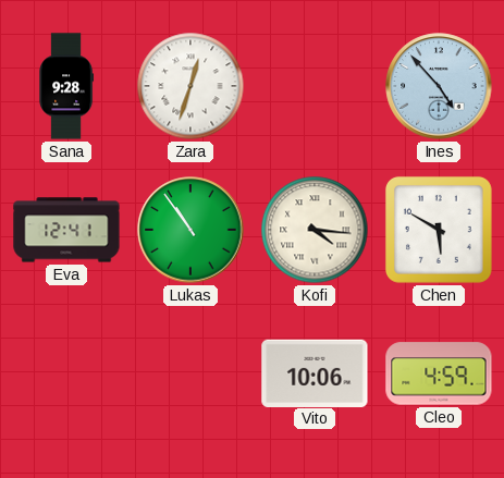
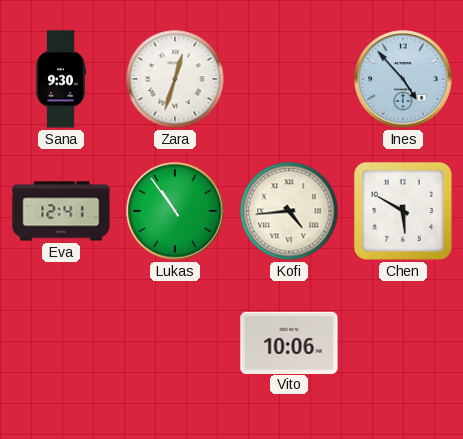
Sana: 9:28 -> 9:30
Kofi: 4:16 -> 4:44
Cleo: 4:59 -> none
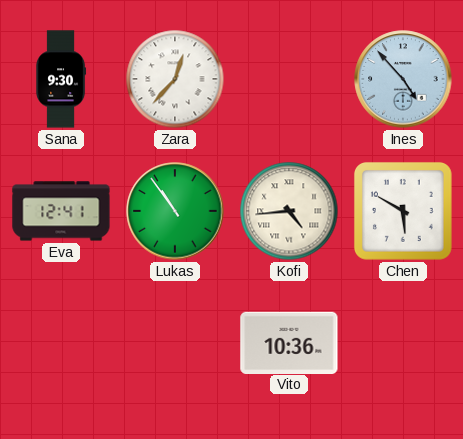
Zara: 12:33 -> 12:37
Vito: 10:06 -> 10:36
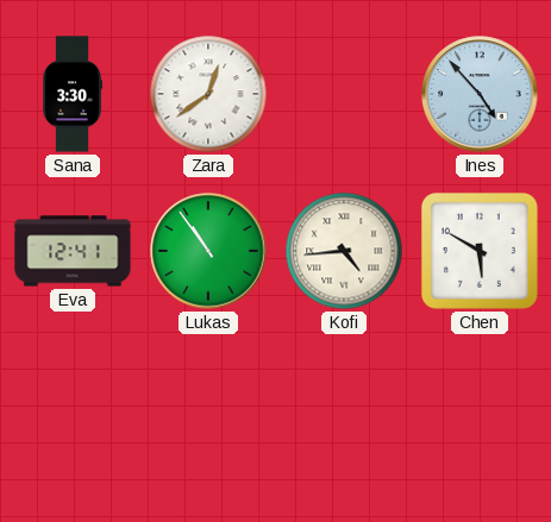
Sana: 9:30 -> 3:30
Zara: 12:37 -> 12:39
Vito: 10:36 -> none
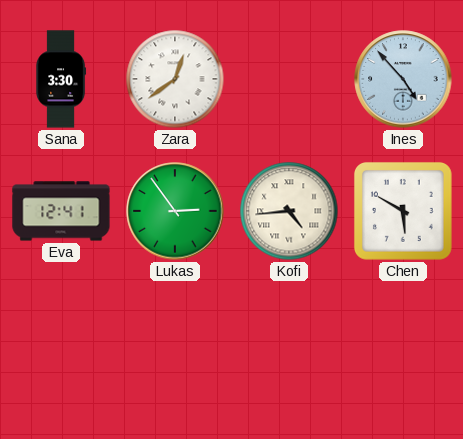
Lukas: 10:54 -> 2:54
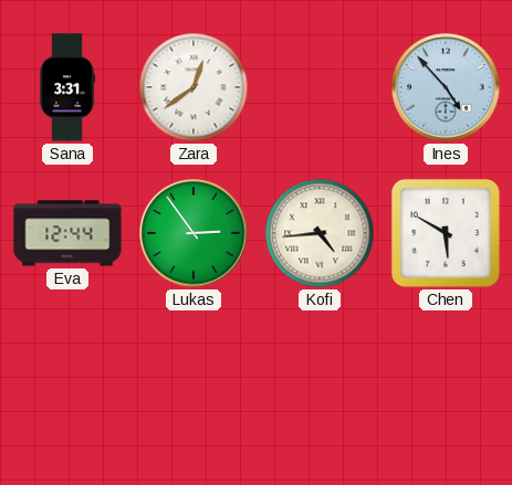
Sana: 3:30 -> 3:31
Eva: 12:41 -> 12:44
